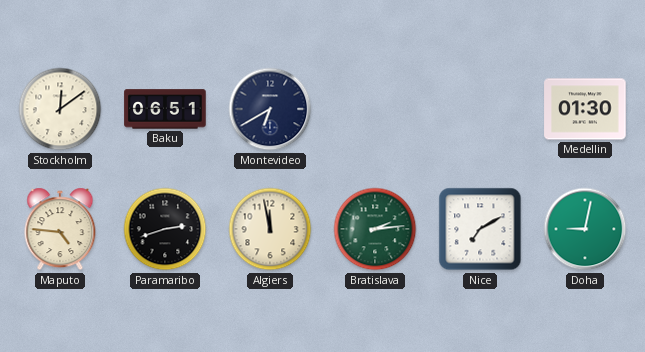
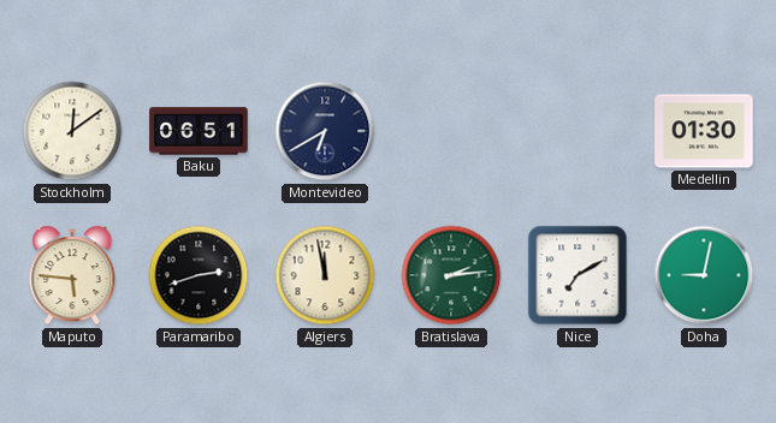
Maputo: 4:46 -> 5:46
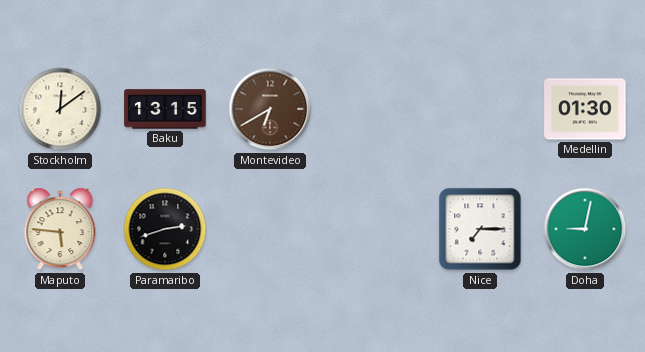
Baku: 06:51 -> 13:15
Montevideo dial: navy -> brown
Algiers: 11:58 -> none
Bratislava: 2:14 -> none
Nice: 7:10 -> 7:15
